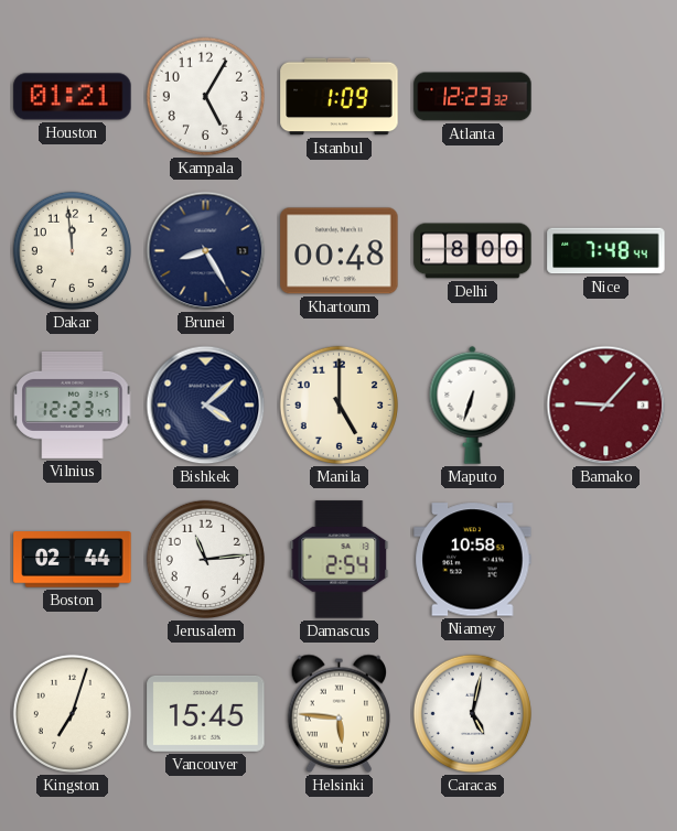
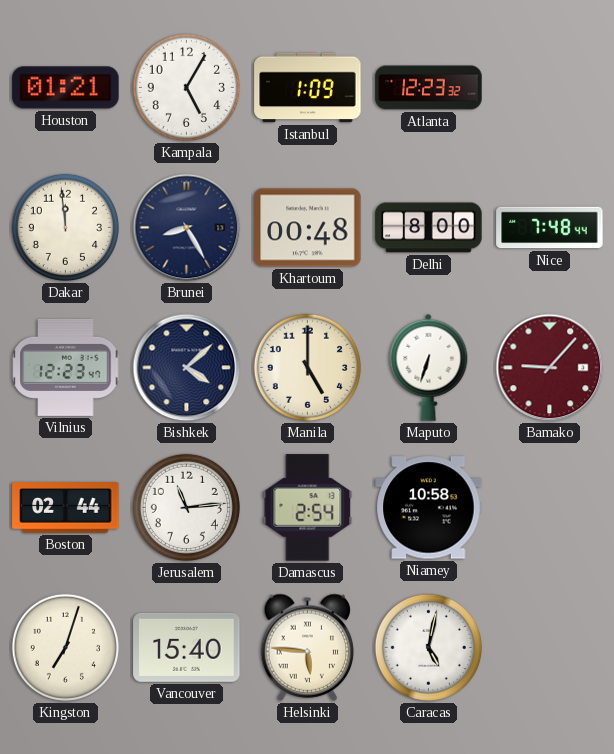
Vancouver: 15:45 -> 15:40
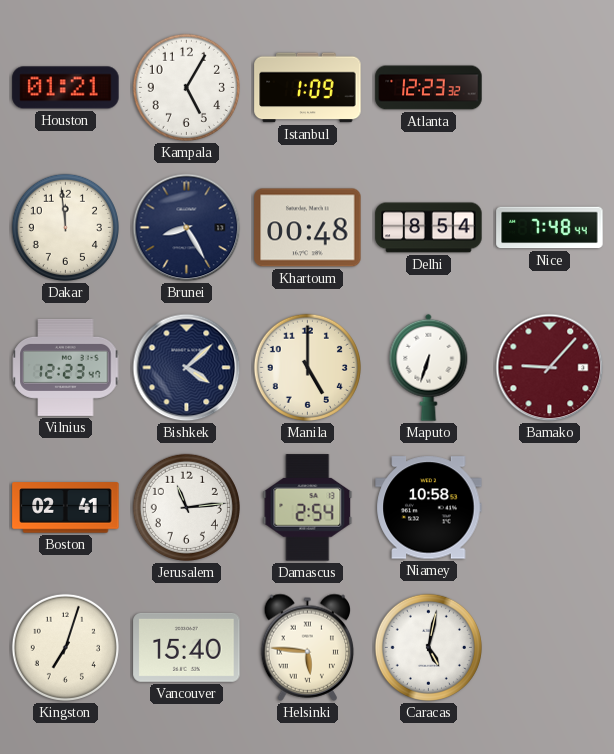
Delhi: 8:00 -> 8:54
Boston: 02:44 -> 02:41
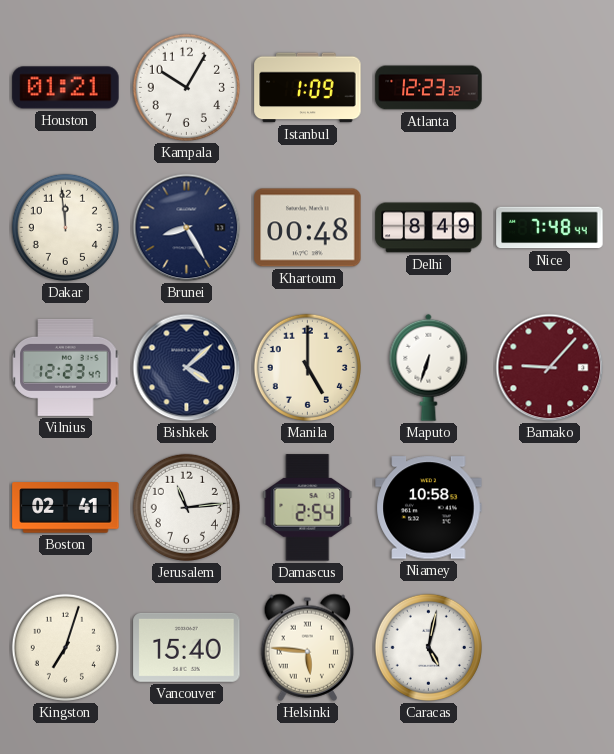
Kampala: 5:05 -> 10:05
Delhi: 8:54 -> 8:49
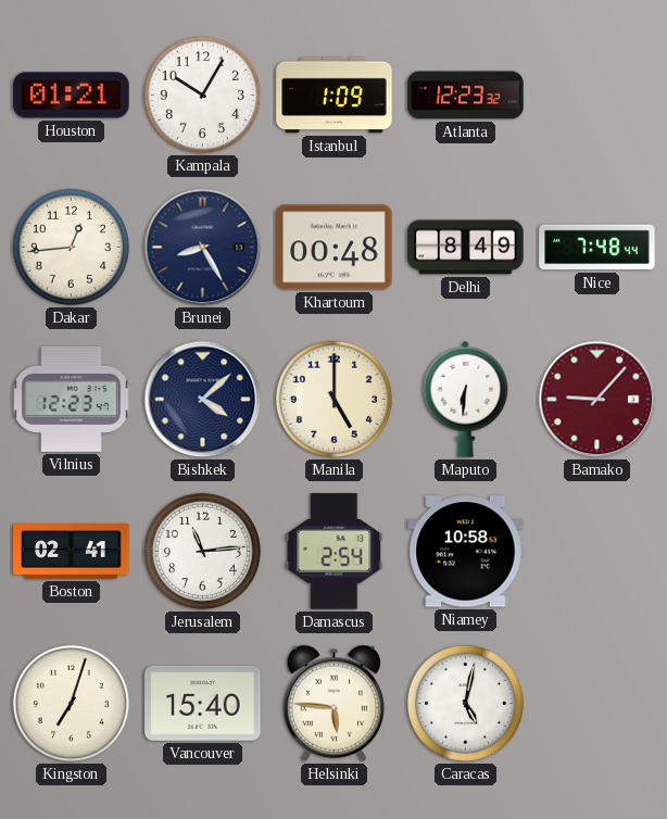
Dakar: 11:59 -> 12:44
Maputo: 6:33 -> 6:31
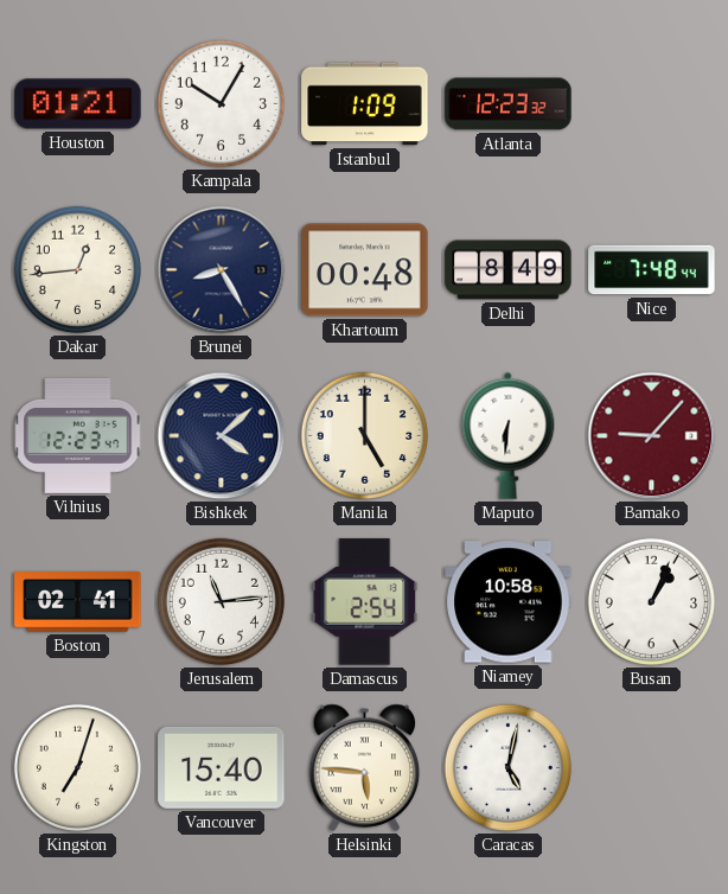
Busan: none -> 1:04
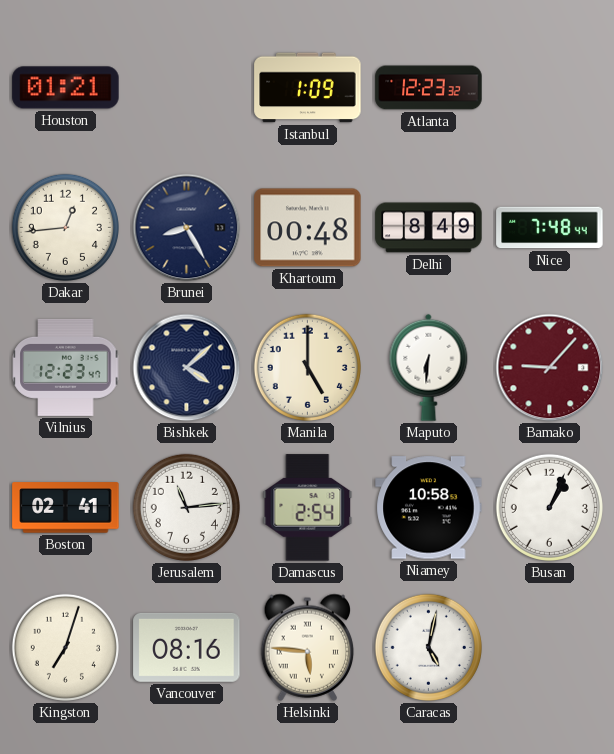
Kampala: 10:05 -> none
Vancouver: 15:40 -> 08:16
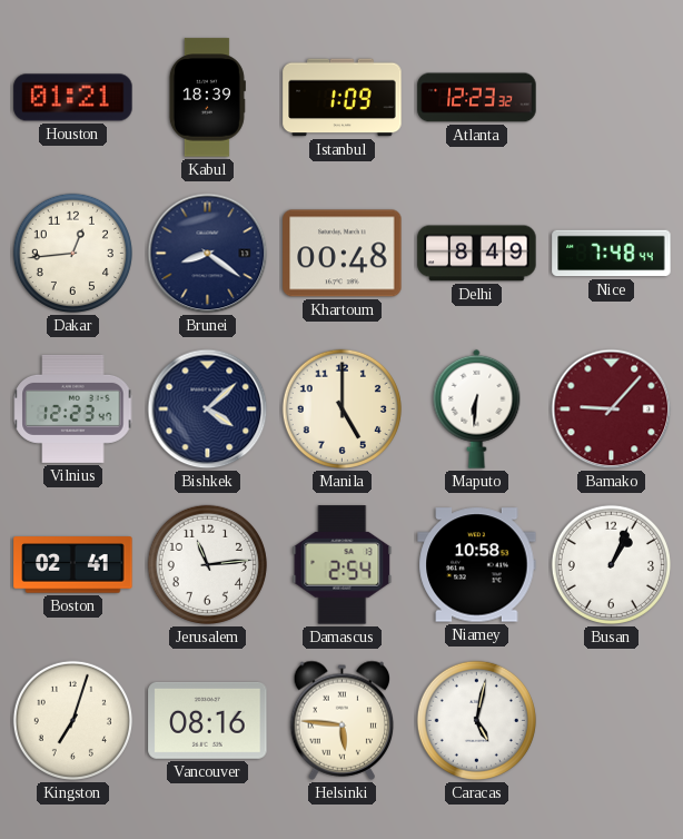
Kabul: none -> 18:39
Brunei: 8:25 -> 8:21
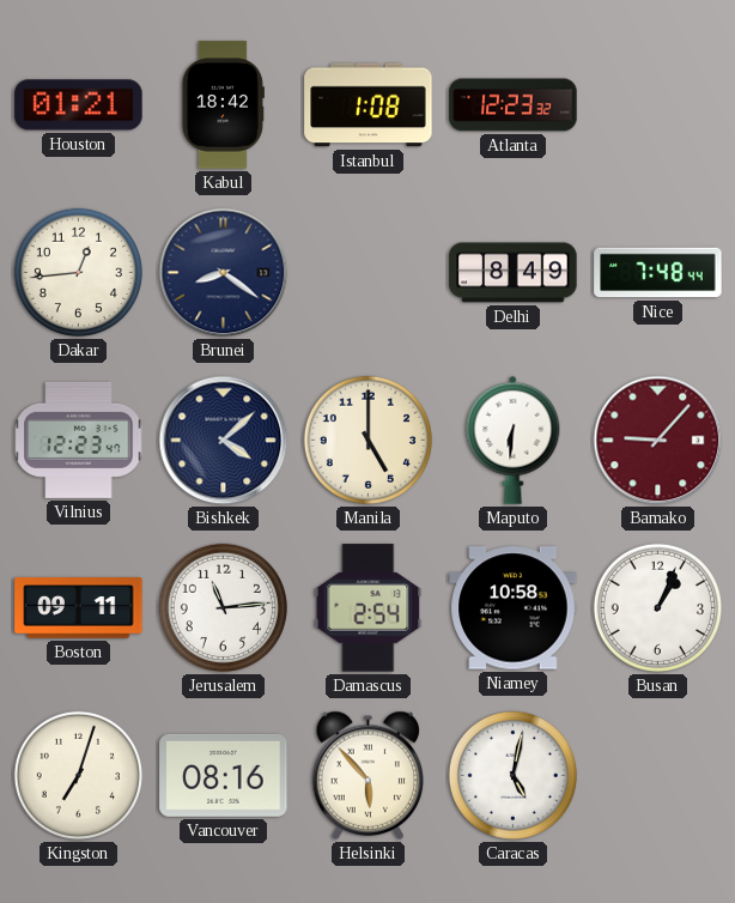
Kabul: 18:39 -> 18:42
Istanbul: 1:09 -> 1:08
Khartoum: 00:48 -> none
Boston: 02:41 -> 09:11
Helsinki: 5:46 -> 5:53
